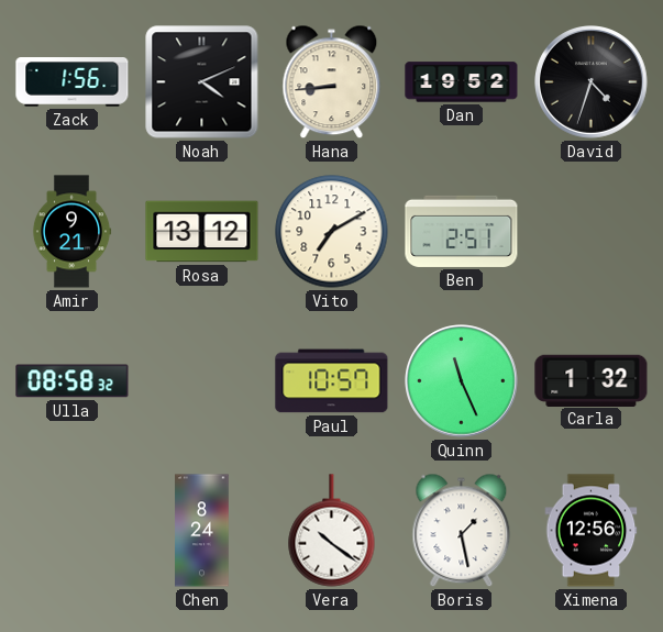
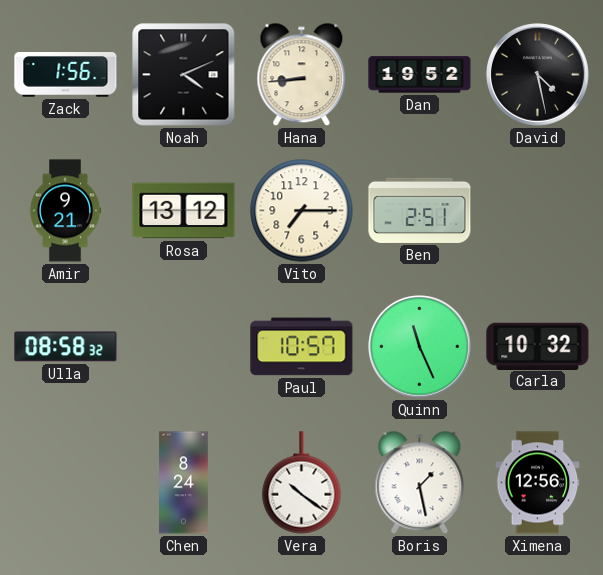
David: 4:33 -> 4:28
Vito: 7:10 -> 7:15
Carla: 1:32 -> 10:32
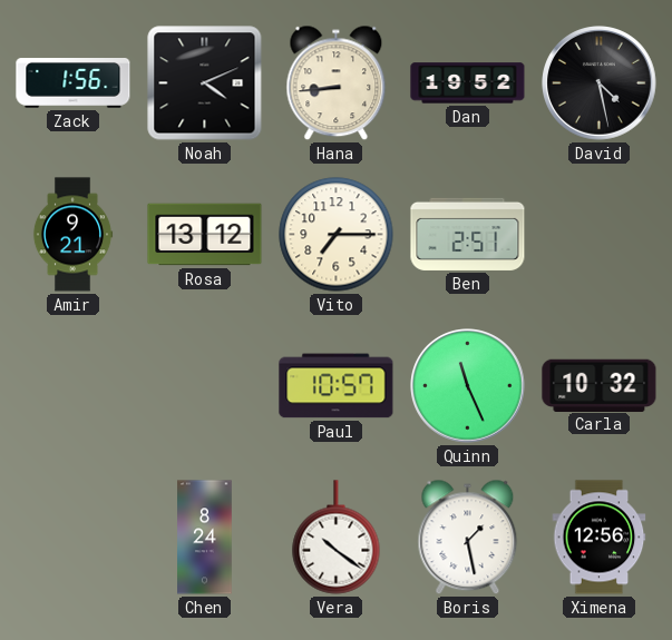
Ulla: 08:58 -> none
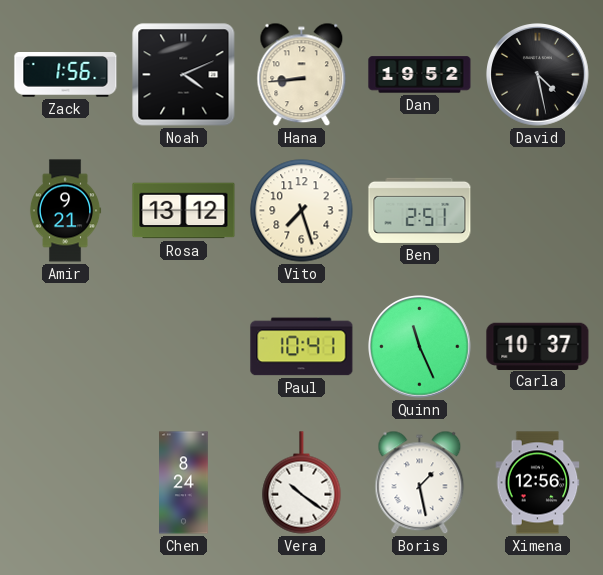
Vito: 7:15 -> 7:27
Paul: 10:57 -> 10:41
Carla: 10:32 -> 10:37
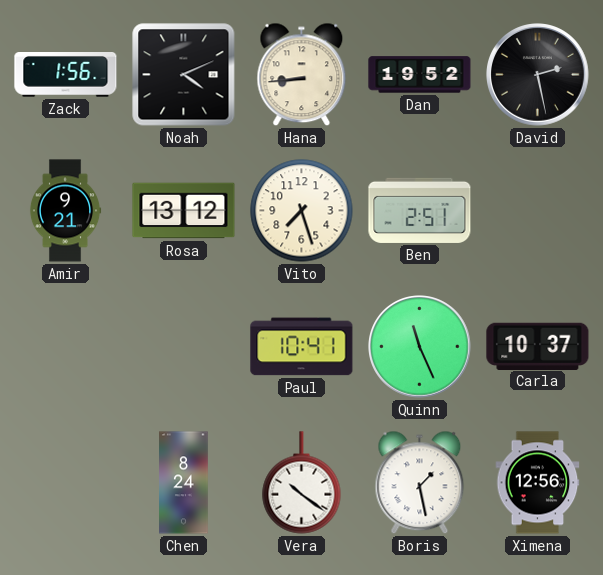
David: 4:28 -> 2:28
